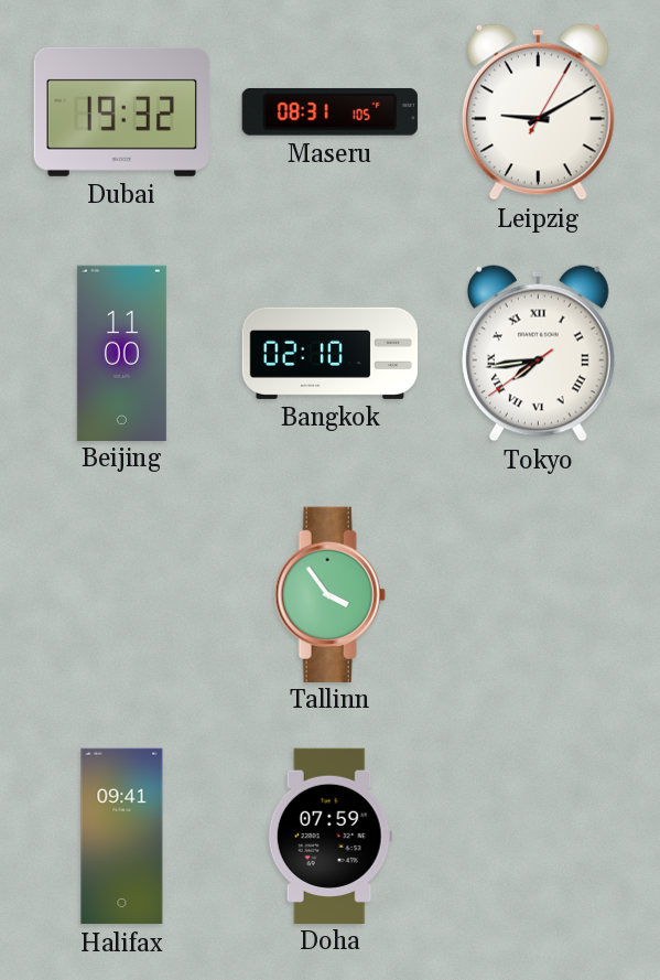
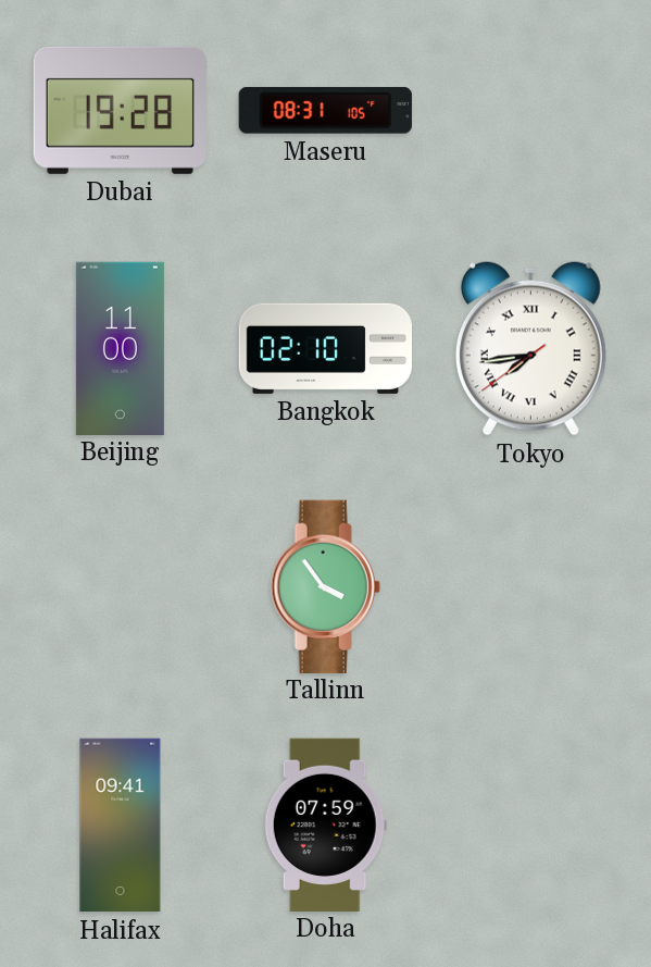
Dubai: 19:32 -> 19:28
Leipzig: 9:10 -> none
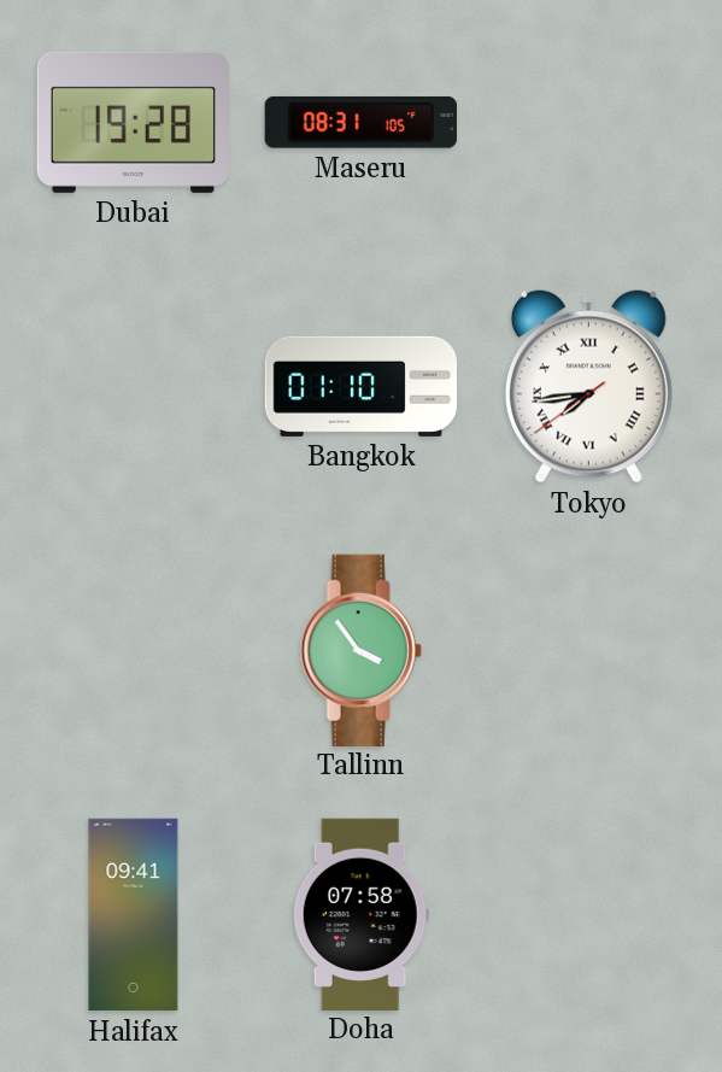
Beijing: 11:00 -> none
Bangkok: 02:10 -> 01:10
Doha: 07:59 -> 07:58
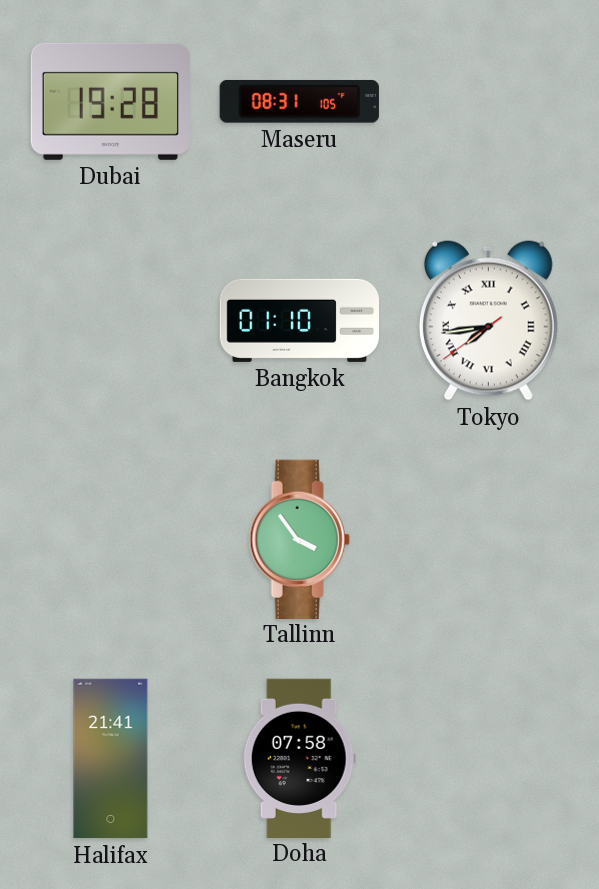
Halifax: 09:41 -> 21:41
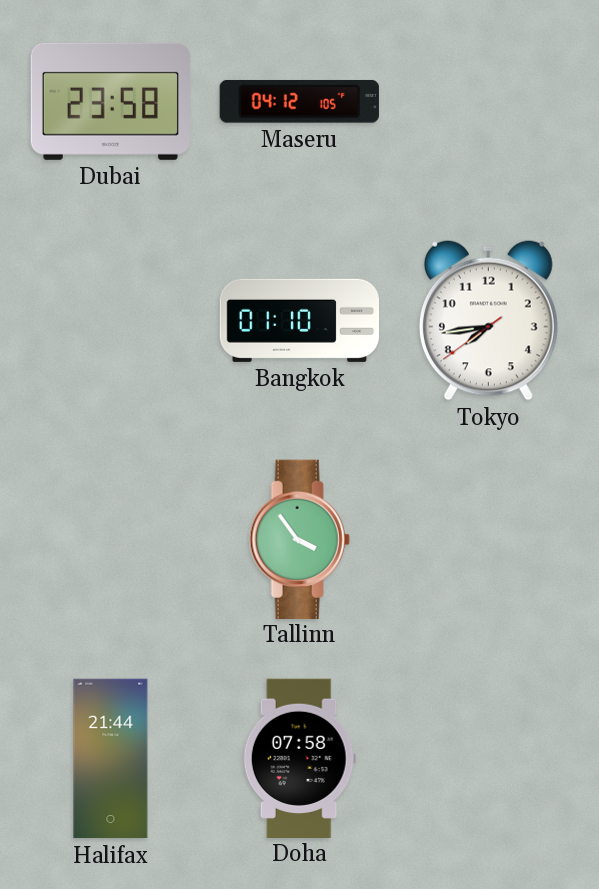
Dubai: 19:28 -> 23:58
Maseru: 08:31 -> 04:12
Tokyo numerals: Roman -> Arabic
Halifax: 21:41 -> 21:44
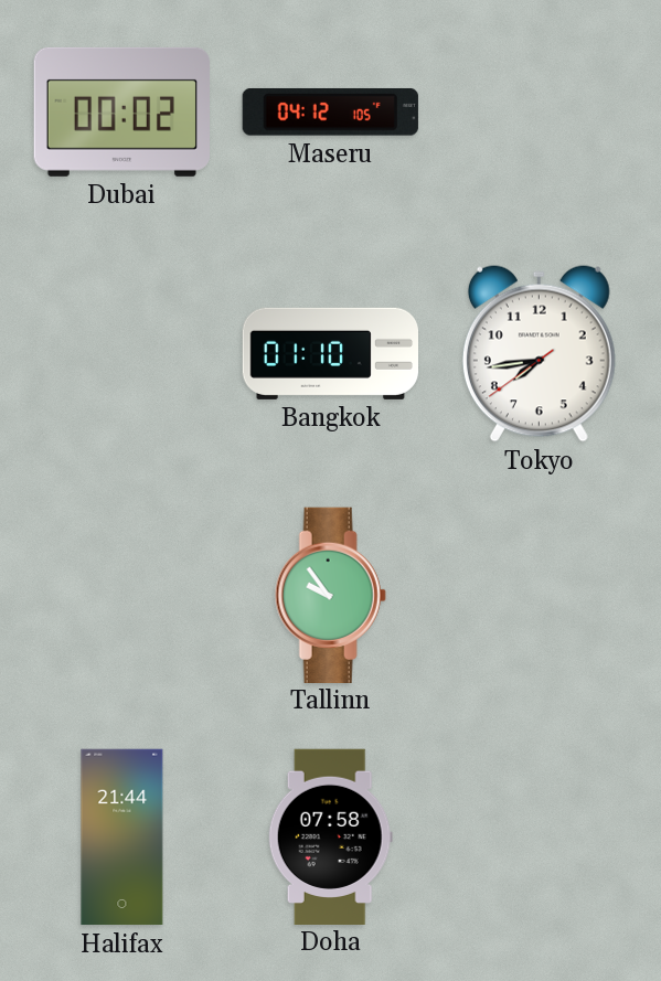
Dubai: 23:58 -> 00:02
Tallinn: 3:54 -> 9:54
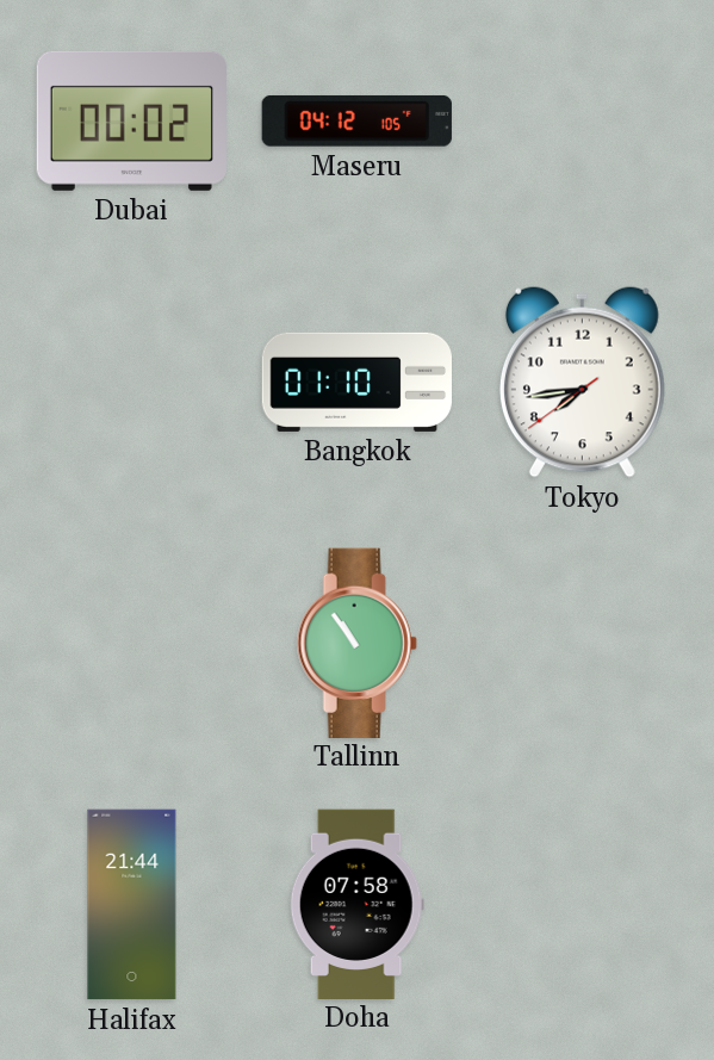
Tallinn: 9:54 -> 10:54
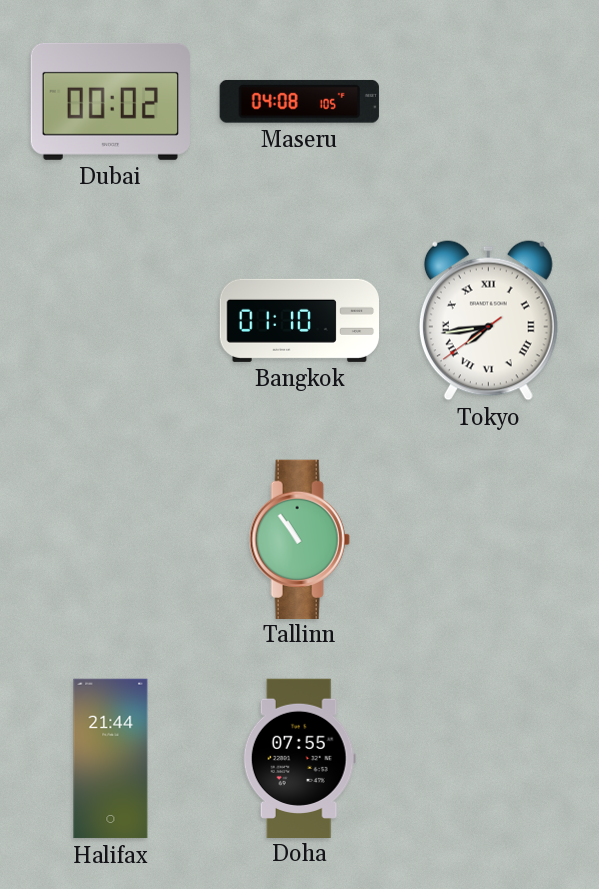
Maseru: 04:12 -> 04:08
Tokyo numerals: Arabic -> Roman
Doha: 07:58 -> 07:55
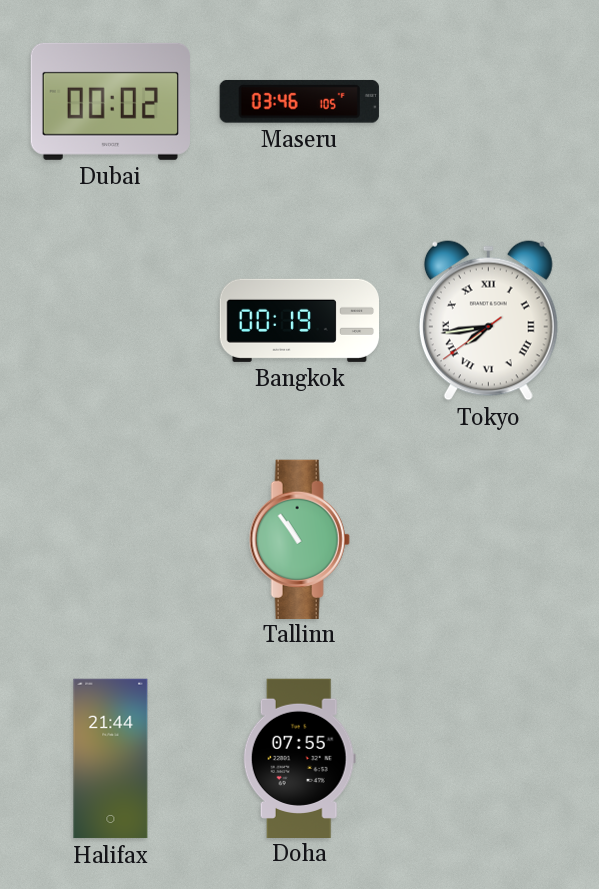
Maseru: 04:08 -> 03:46
Bangkok: 01:10 -> 00:19
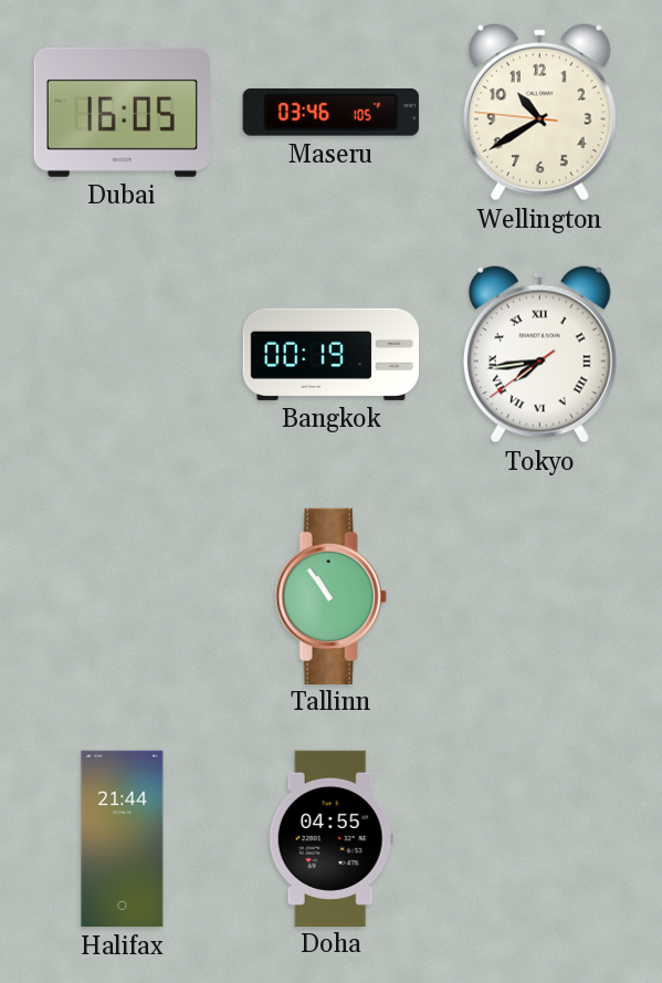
Dubai: 00:02 -> 16:05
Wellington: none -> 10:39
Doha: 07:55 -> 04:55
